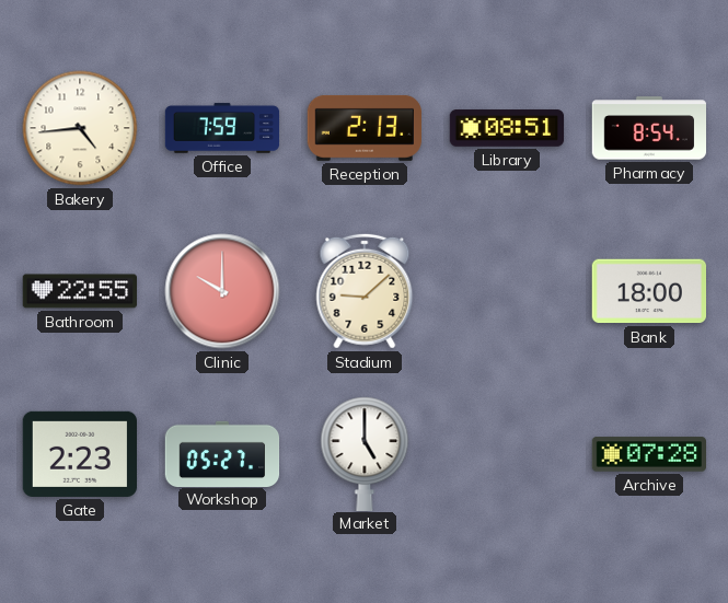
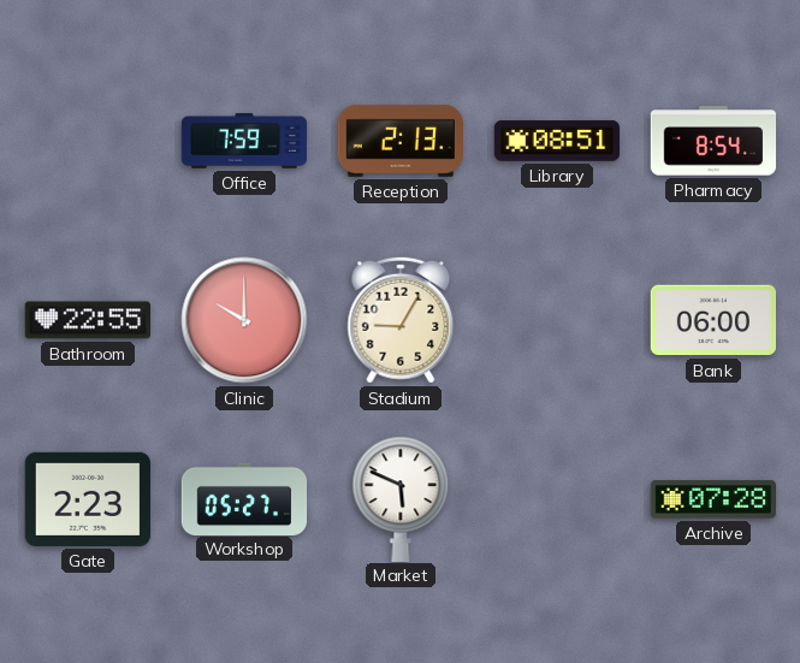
Bakery: 4:44 -> none
Stadium: 9:08 -> 9:05
Bank: 18:00 -> 06:00
Market: 5:00 -> 5:49
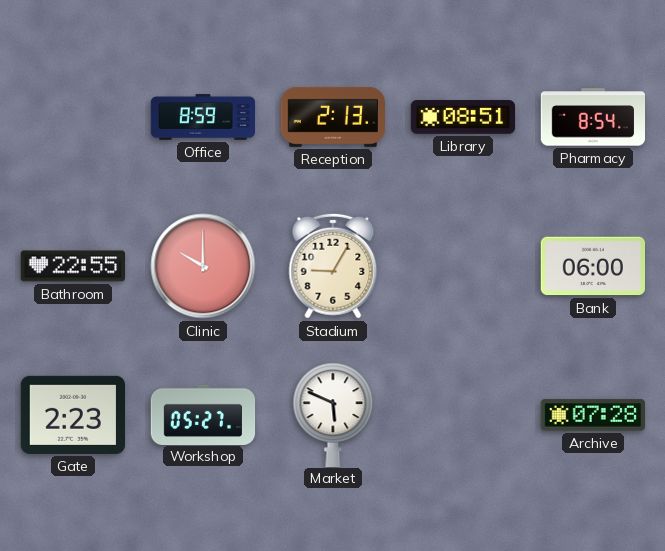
Office: 7:59 -> 8:59
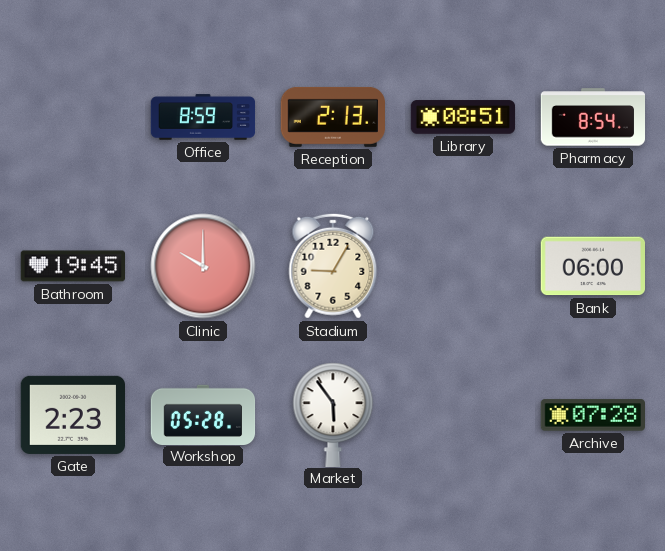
Bathroom: 22:55 -> 19:45
Workshop: 05:27 -> 05:28
Market: 5:49 -> 5:54
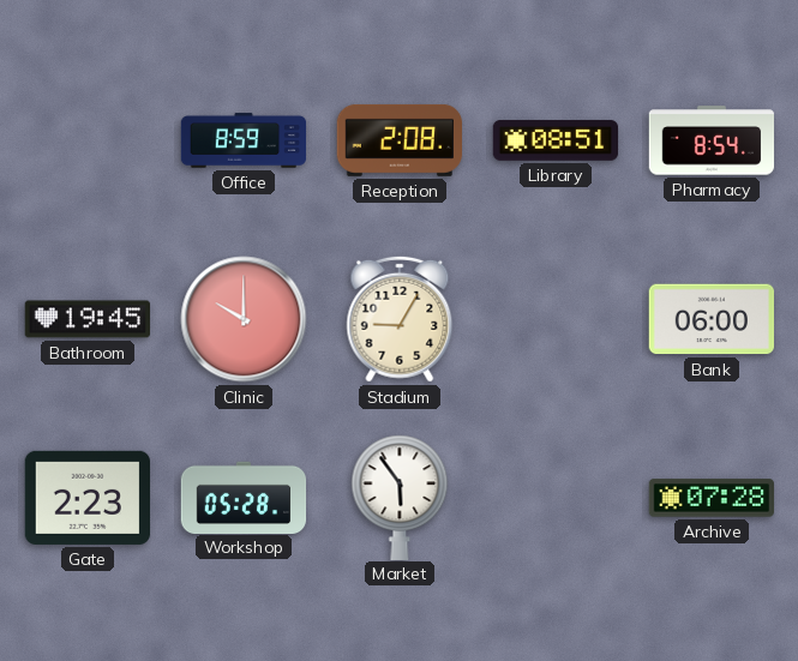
Reception: 2:13 -> 2:08
